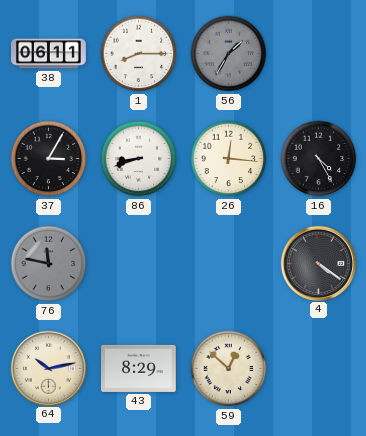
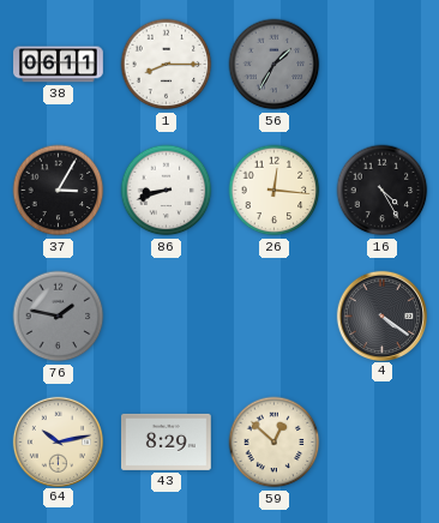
76: 11:47 -> 1:47
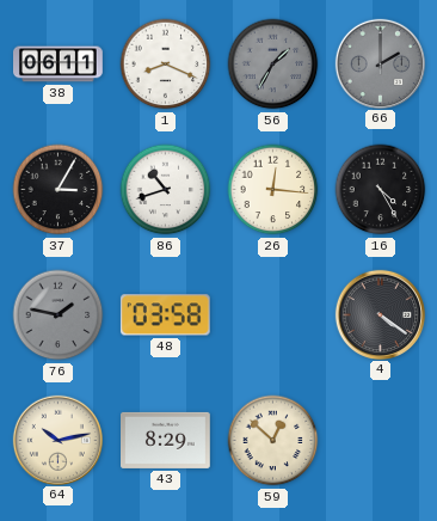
1: 8:15 -> 8:19
66: none -> 2:00
86: 8:42 -> 10:42
48: none -> 03:58
